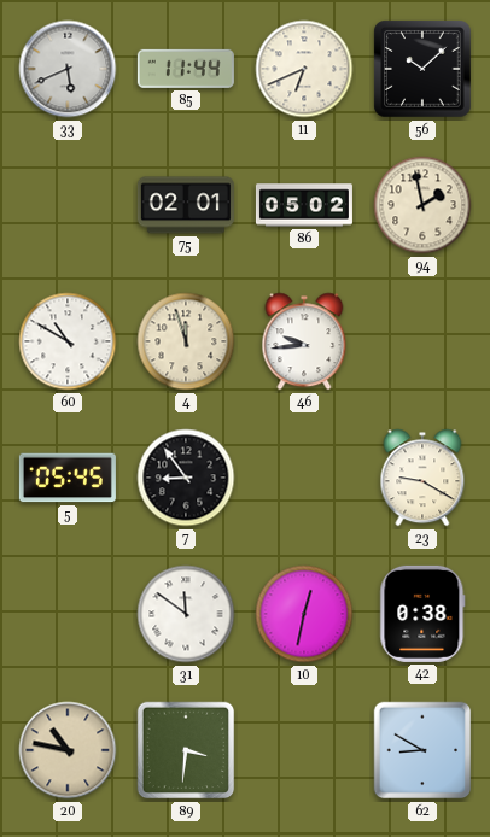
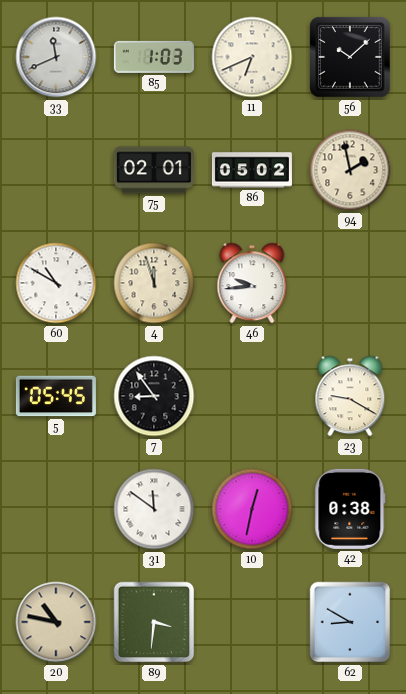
33: 5:41 -> 11:41
85: 11:44 -> 1:03
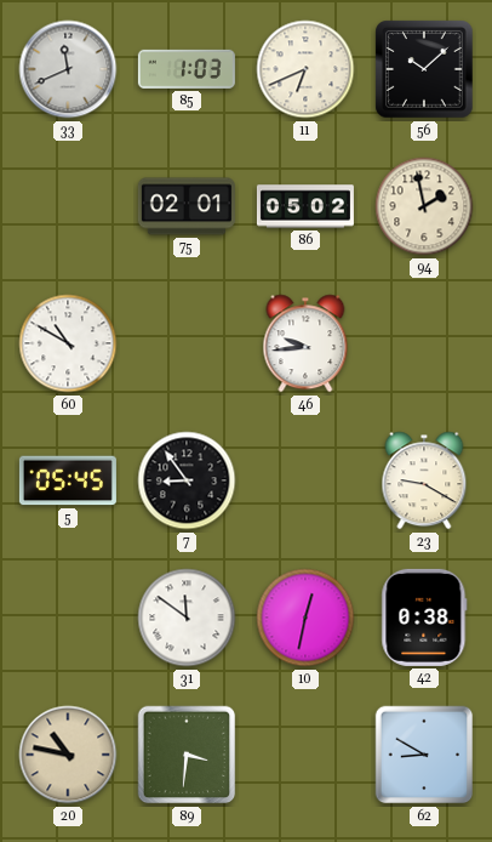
4: 11:57 -> none
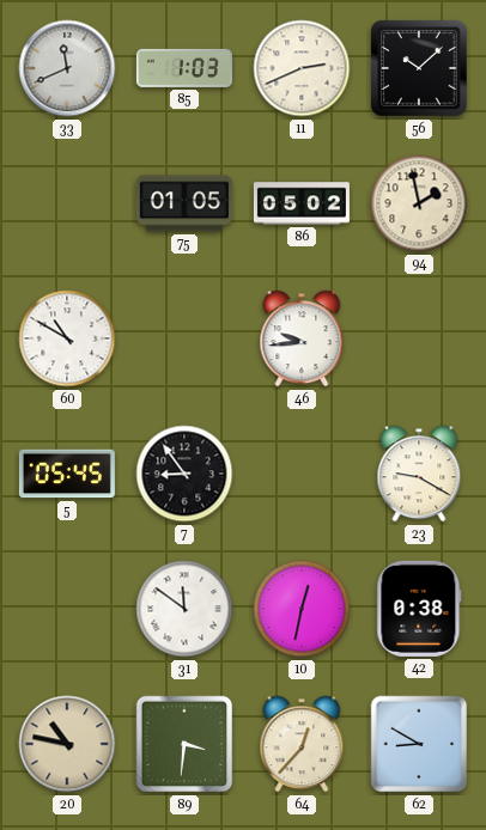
11: 6:41 -> 2:41
75: 02:01 -> 01:05
64: none -> 12:37
